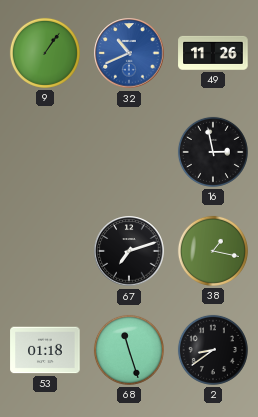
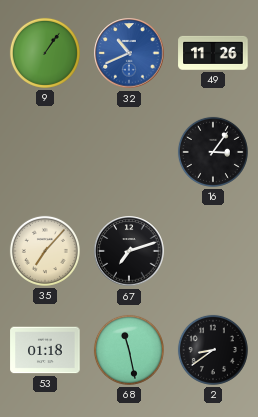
16: 2:58 -> 3:06
35: none -> 7:07
38: 1:17 -> none
68: 11:27 -> 11:28
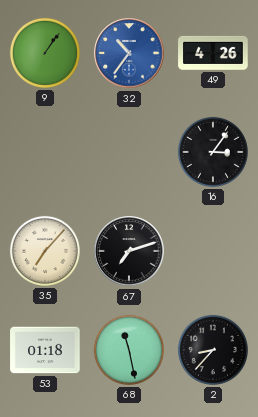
32: 10:41 -> 10:36
49: 11:26 -> 4:26
2: 8:39 -> 8:37
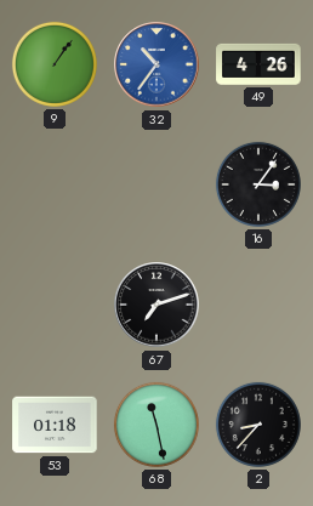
35: 7:07 -> none
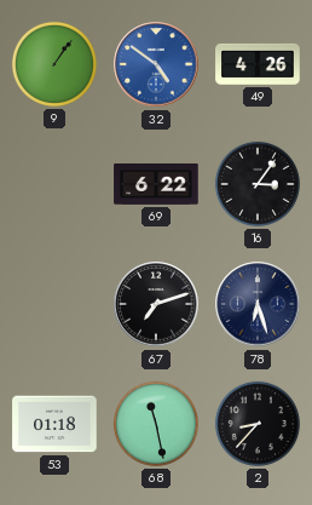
32: 10:36 -> 4:51
69: none -> 6:22
78: none -> 6:27
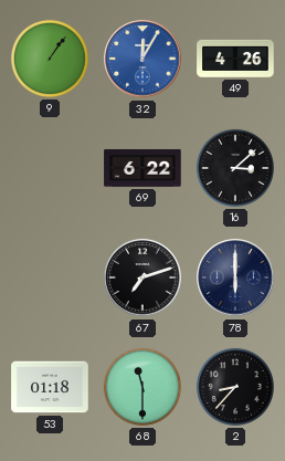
32: 4:51 -> 12:05
16: 3:06 -> 3:08
78: 6:27 -> 6:00
68: 11:28 -> 11:30
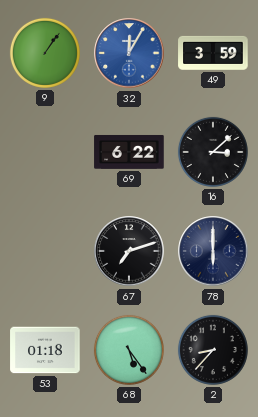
49: 4:26 -> 3:59
68: 11:30 -> 5:24
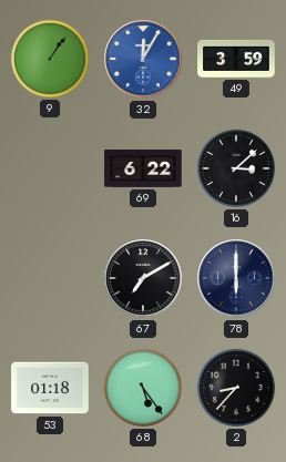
67: 7:12 -> 7:10
